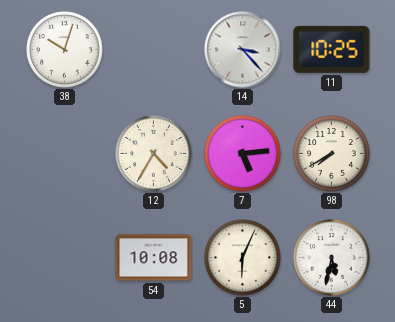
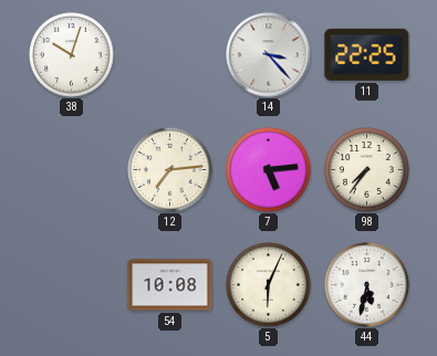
11: 10:25 -> 22:25
12: 4:35 -> 7:14
98: 7:40 -> 7:36
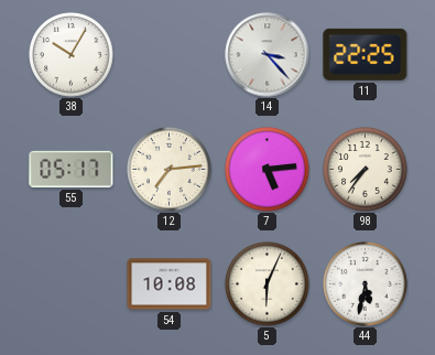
38: 10:03 -> 10:05
55: none -> 05:17
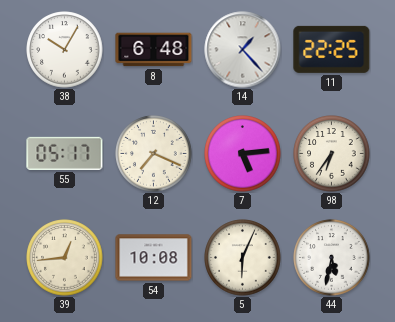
8: none -> 6:48
14: 3:23 -> 1:23
12: 7:14 -> 7:19
98: 7:36 -> 6:36
39: none -> 12:44
